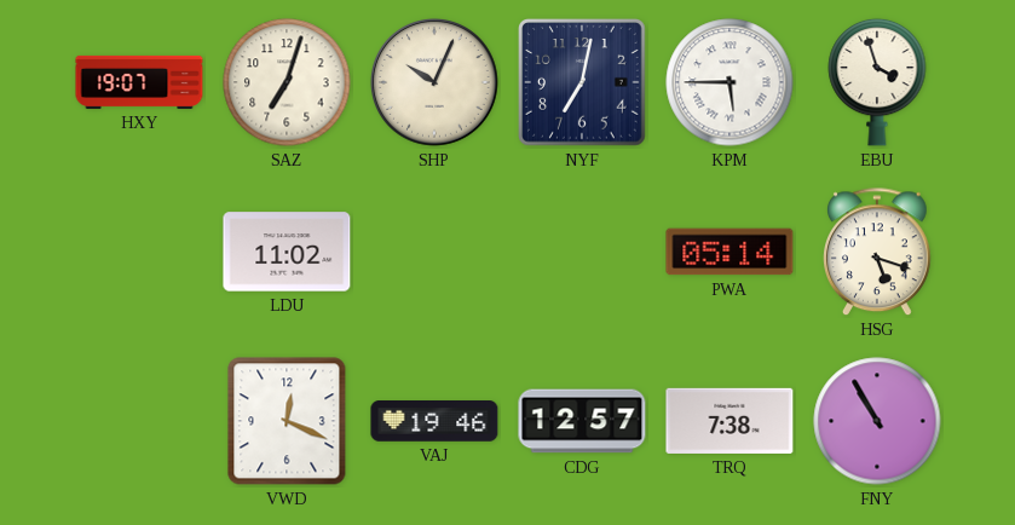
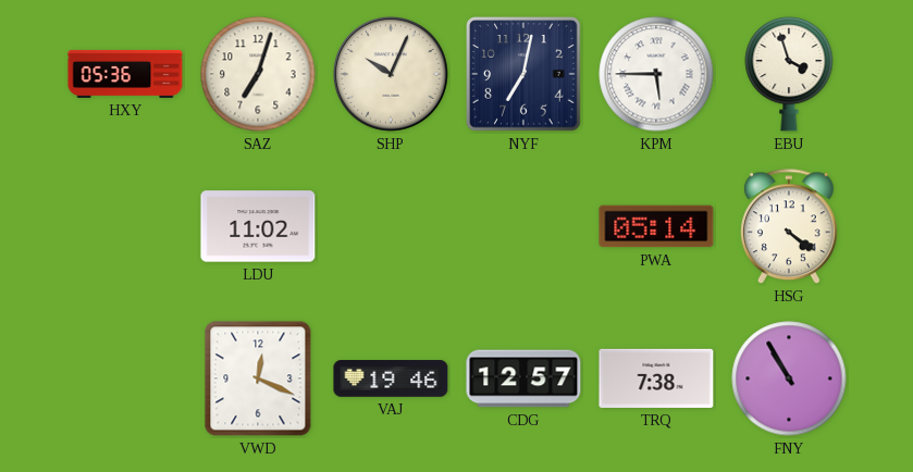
HXY: 19:07 -> 05:36
HSG: 5:18 -> 4:21
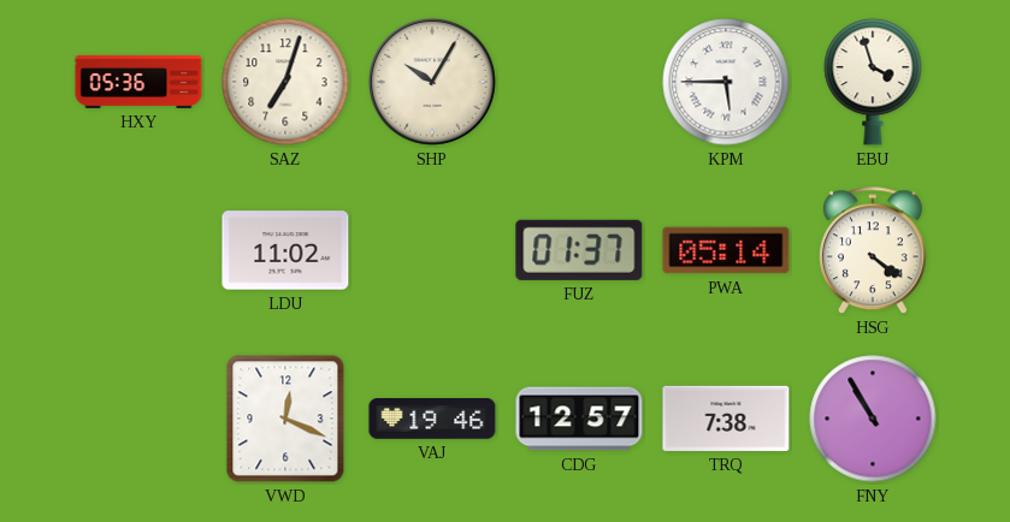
SHP: 10:04 -> 10:05
NYF: 7:02 -> none
FUZ: none -> 01:37
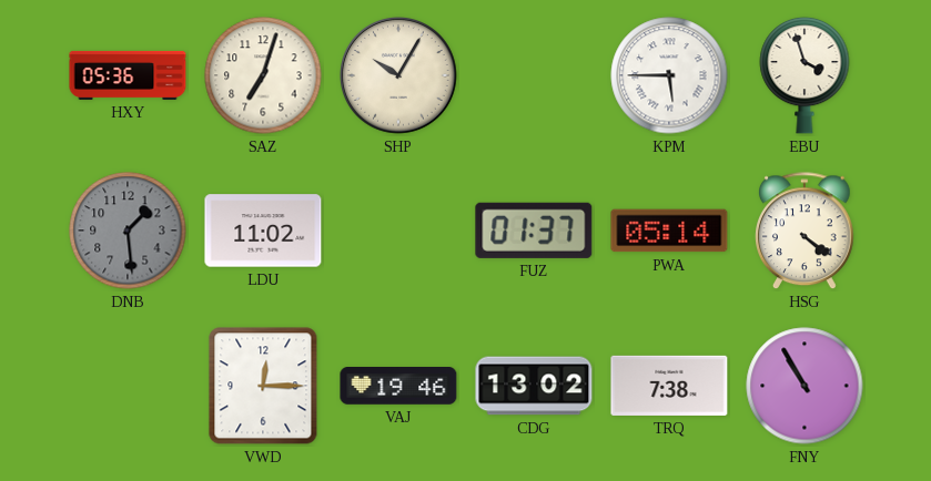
DNB: none -> 1:29
VWD: 12:19 -> 12:15
CDG: 12:57 -> 13:02
